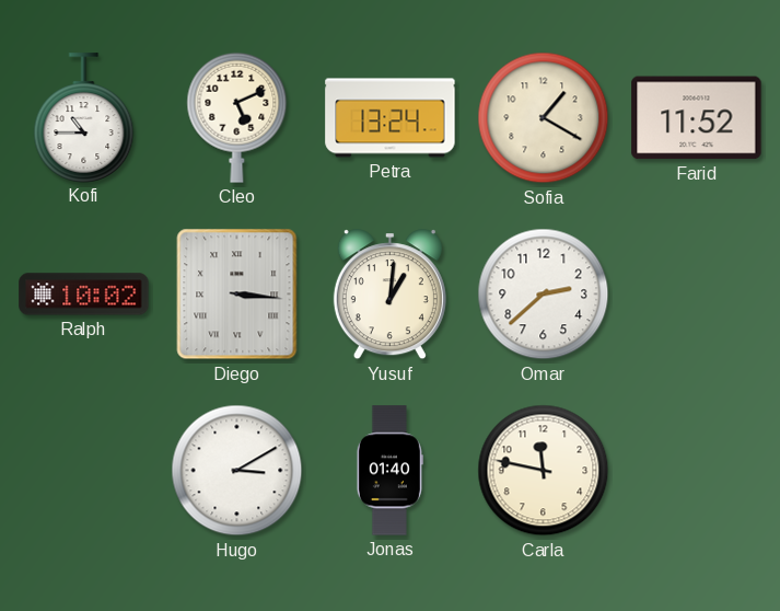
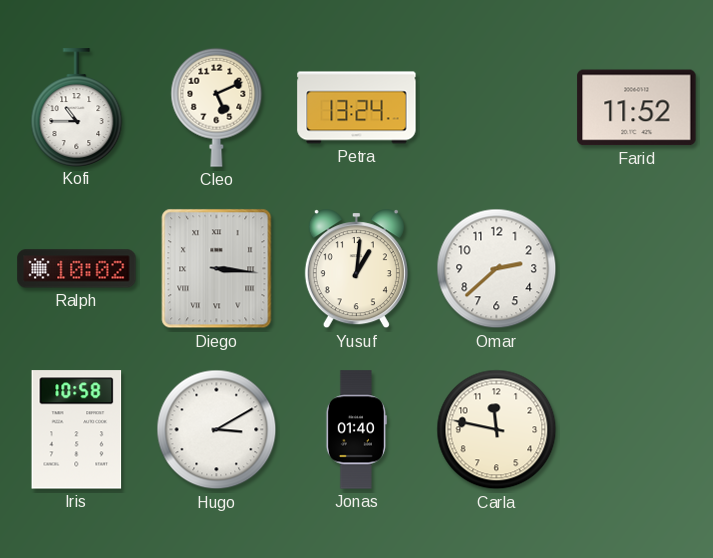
Sofia: 1:20 -> none
Iris: none -> 10:58
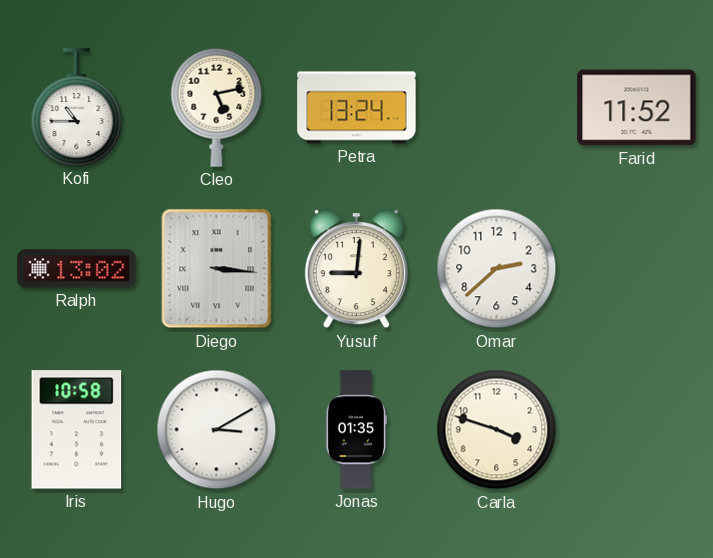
Cleo: 5:11 -> 5:13
Ralph: 10:02 -> 13:02
Yusuf: 1:01 -> 9:01
Jonas: 01:40 -> 01:35
Carla: 11:47 -> 3:48
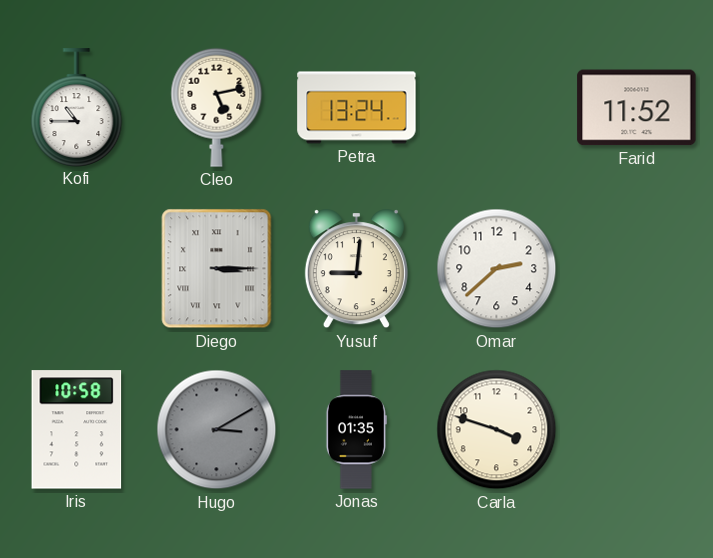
Ralph: 13:02 -> none
Diego: 3:16 -> 3:15
Hugo dial: white -> grey
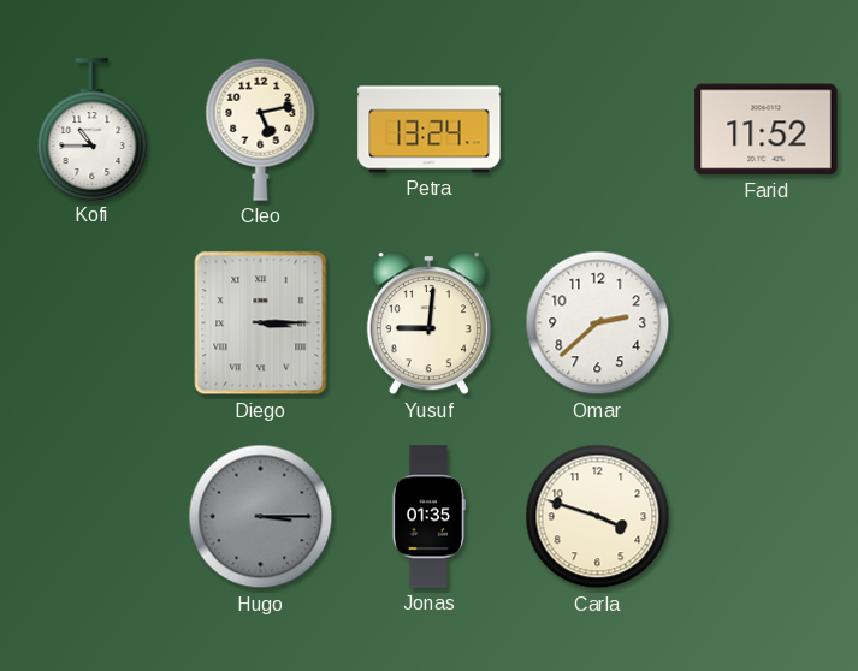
Iris: 10:58 -> none
Hugo: 3:10 -> 3:15
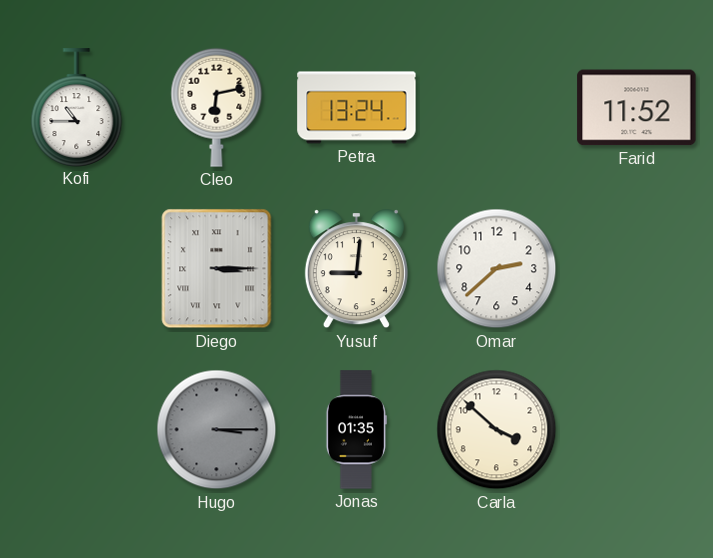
Cleo: 5:13 -> 6:13
Carla: 3:48 -> 3:52
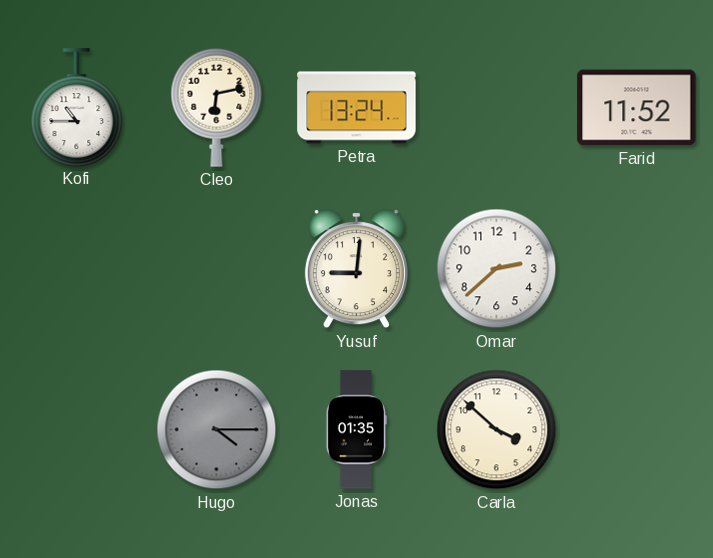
Diego: 3:15 -> none
Hugo: 3:15 -> 4:15
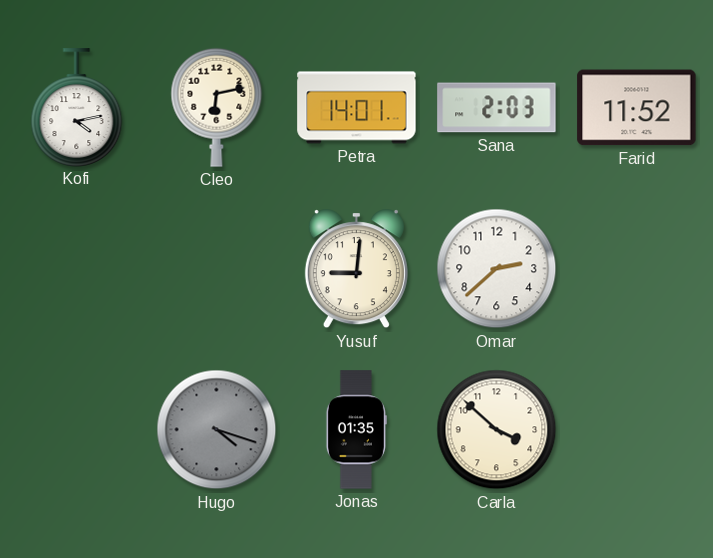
Kofi: 10:45 -> 4:13
Petra: 13:24 -> 14:01
Sana: none -> 2:03
Hugo: 4:15 -> 4:18
